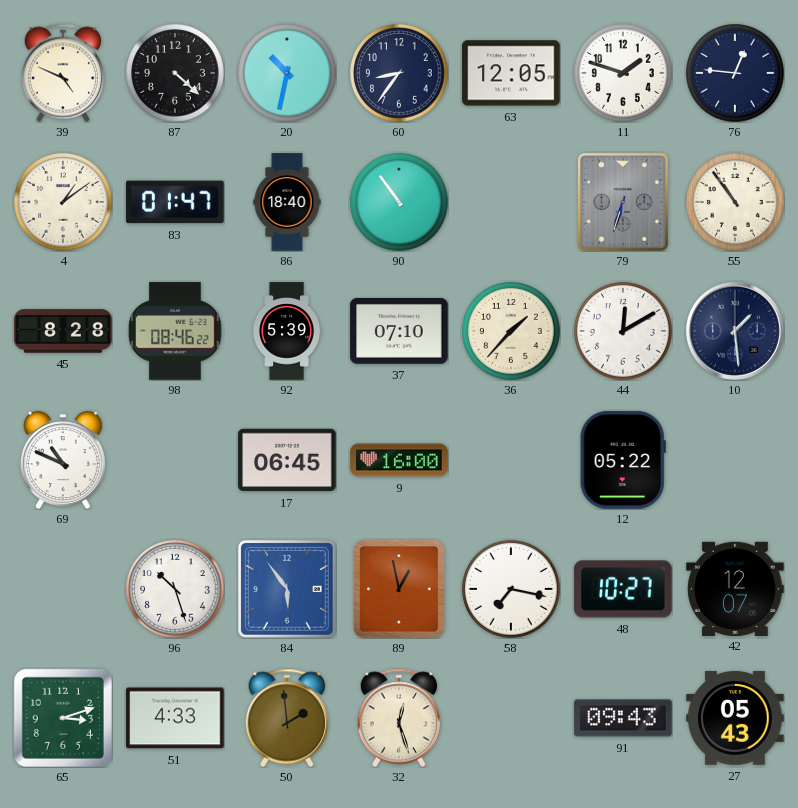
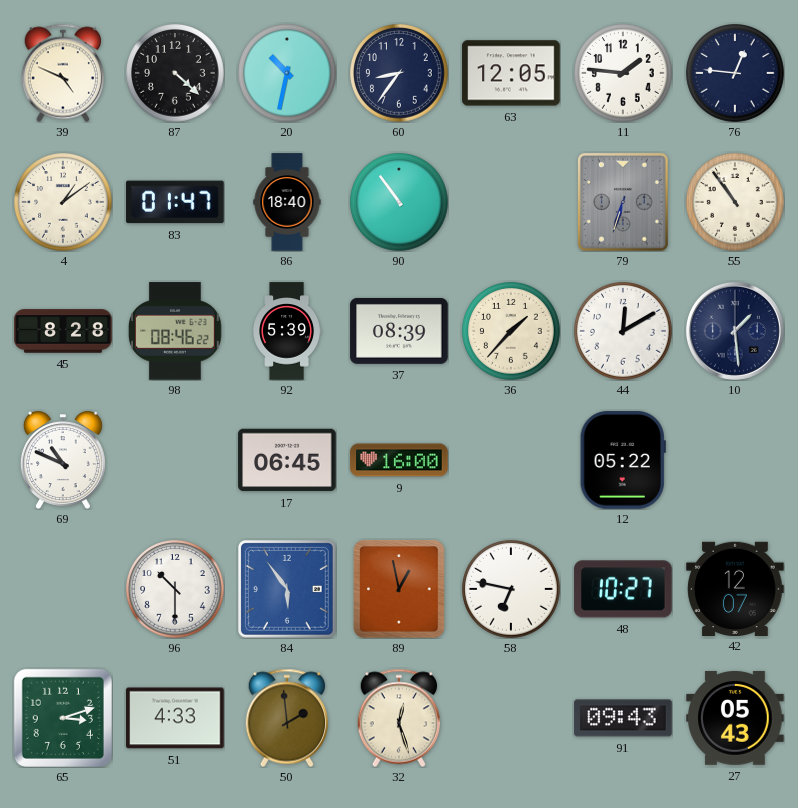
11: 1:48 -> 1:46
37: 07:10 -> 08:39
96: 10:27 -> 10:30
58: 7:17 -> 6:47
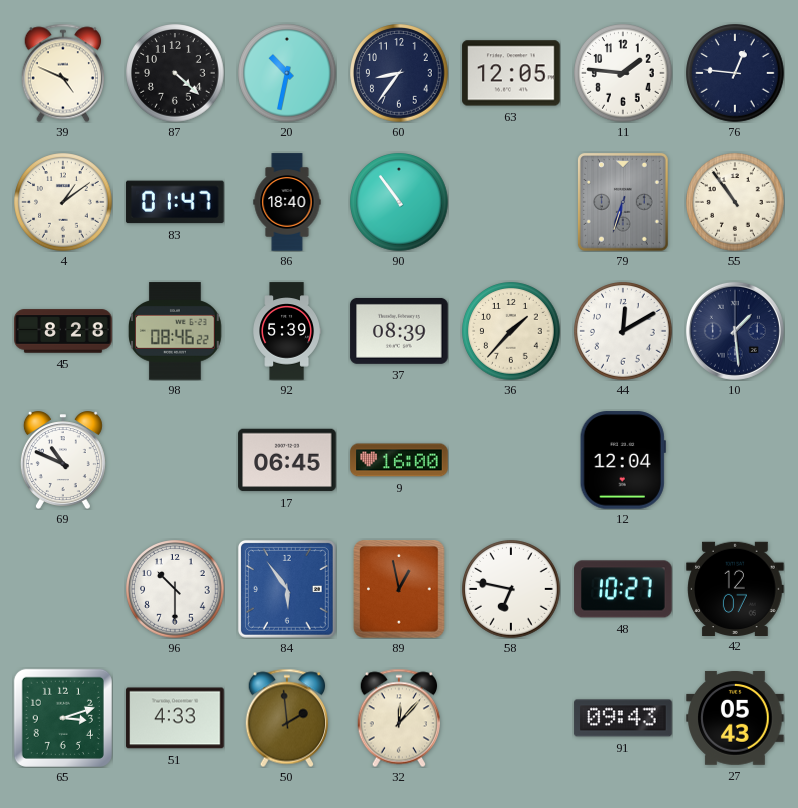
12: 05:22 -> 12:04
32: 12:27 -> 12:07
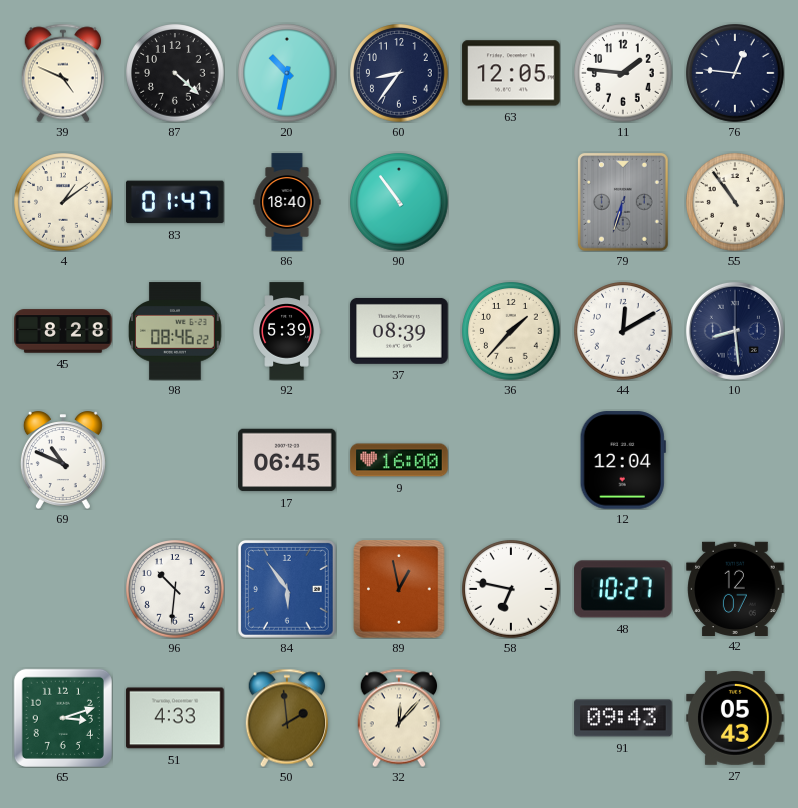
10: 1:29 -> 8:29
96: 10:30 -> 10:31
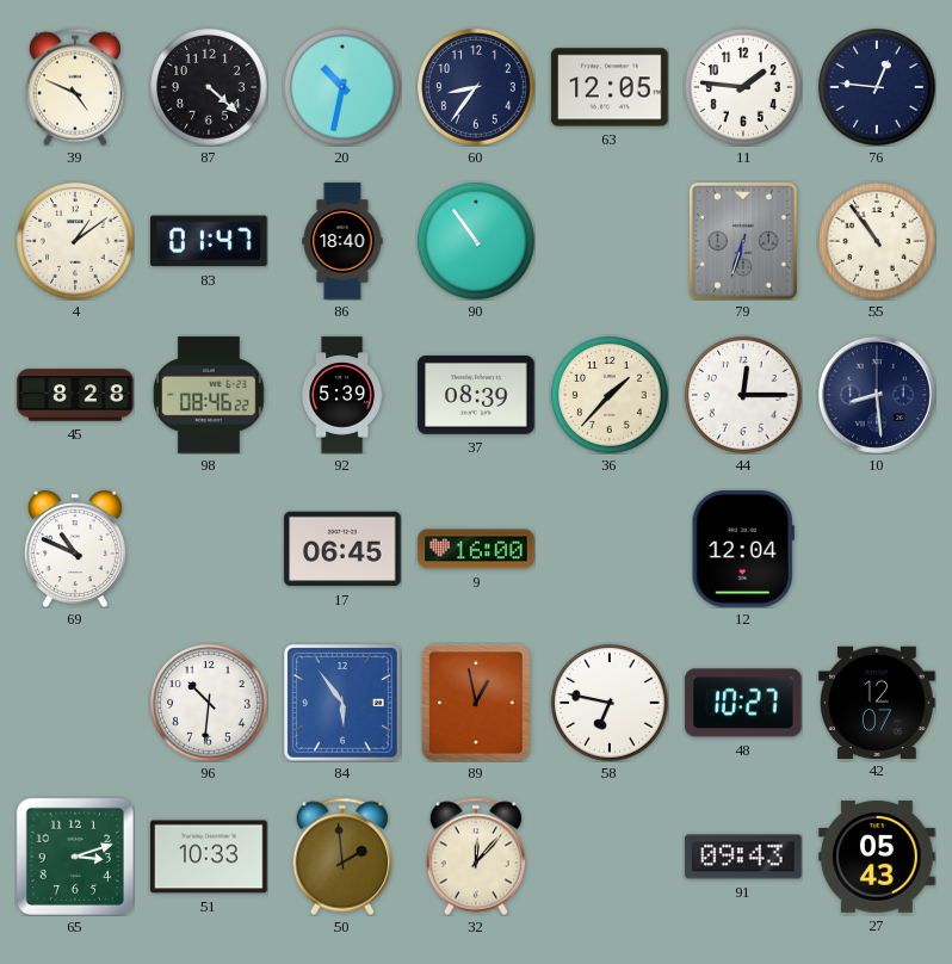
44: 12:10 -> 12:15
51: 4:33 -> 10:33
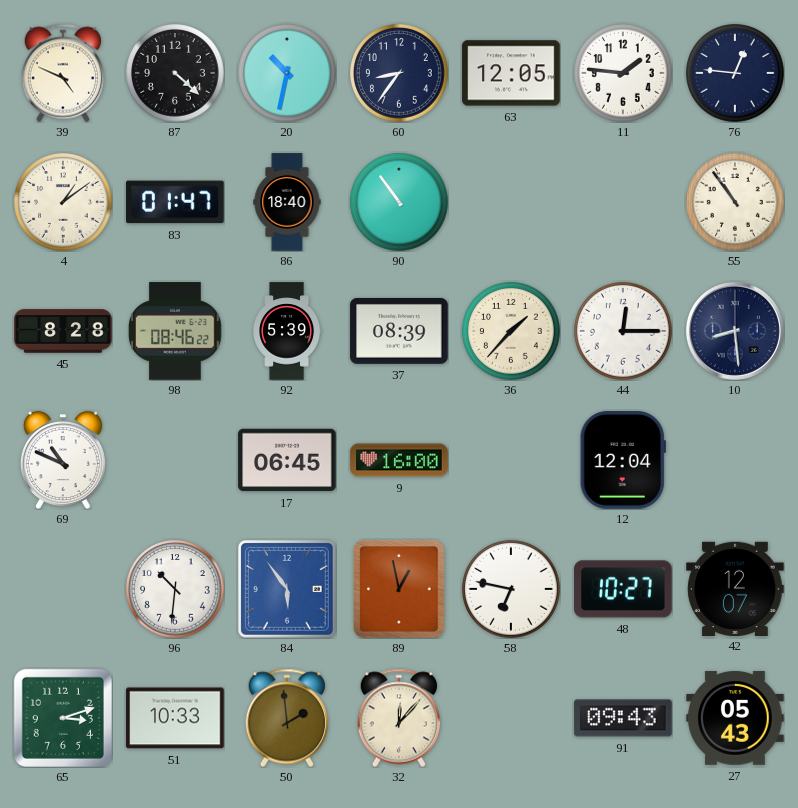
79: 6:33 -> none
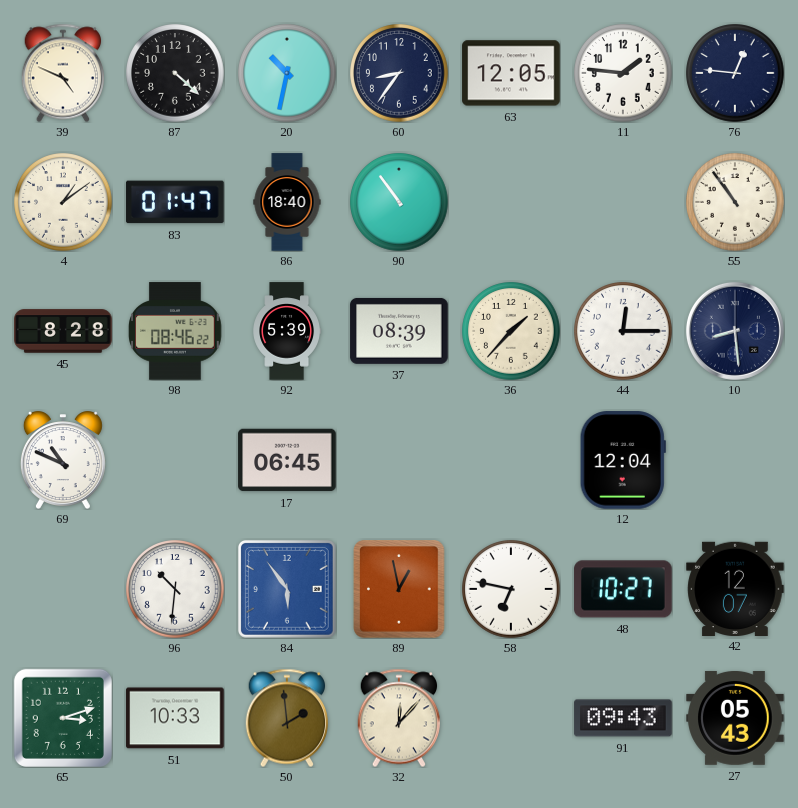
9: 16:00 -> none
